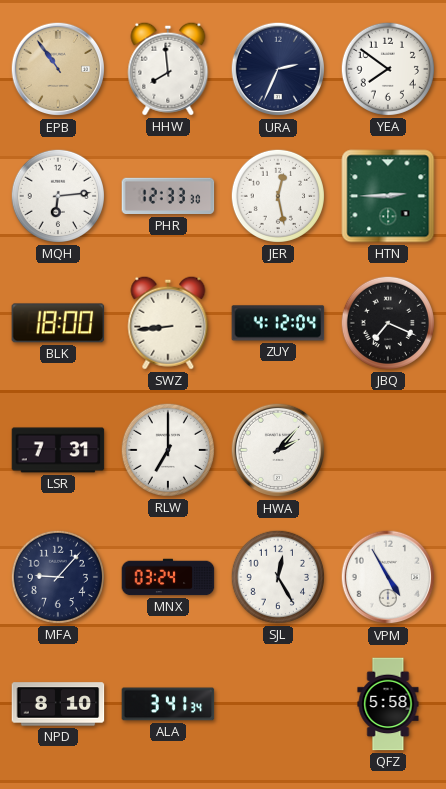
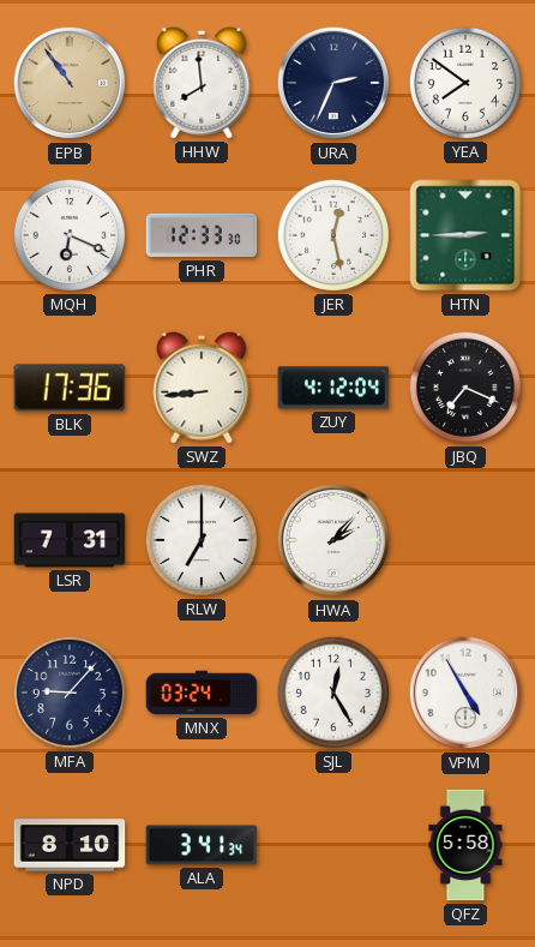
MQH: 6:14 -> 6:19
BLK: 18:00 -> 17:36
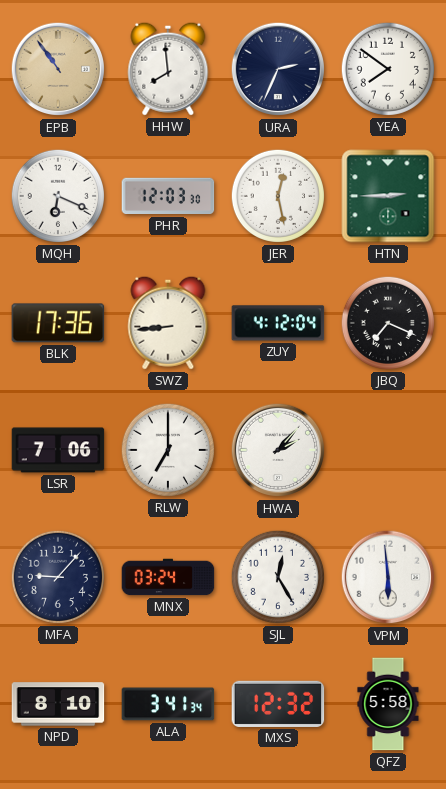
PHR: 12:33 -> 12:03
LSR: 7:31 -> 7:06
VPM: 4:55 -> 5:59
MXS: none -> 12:32
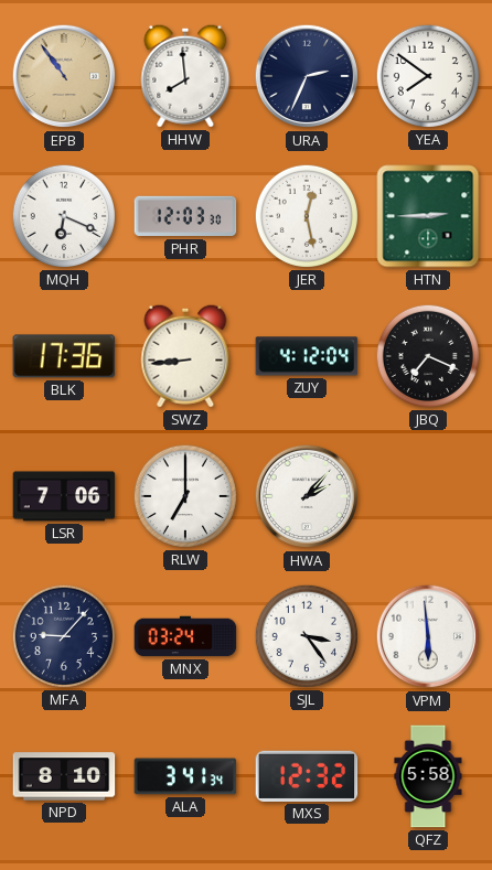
SJL: 12:25 -> 3:24
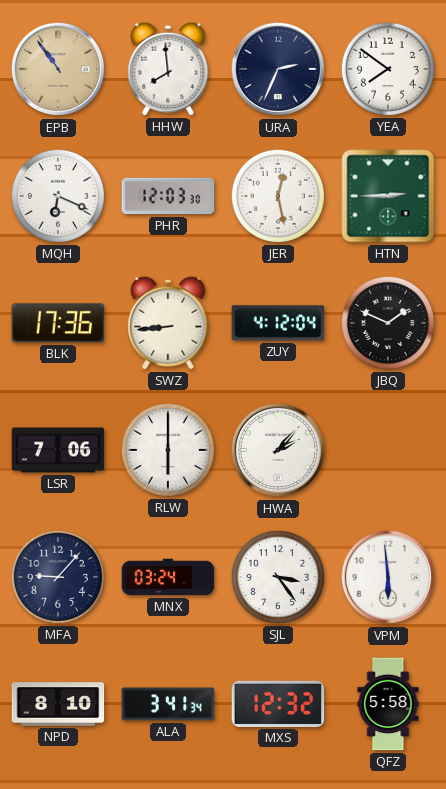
JBQ: 7:19 -> 1:49
RLW: 7:00 -> 6:00
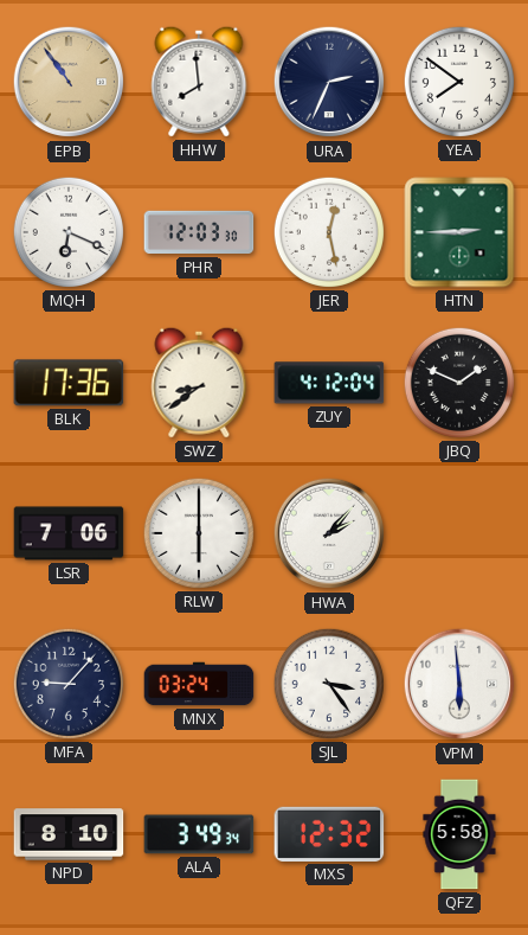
SWZ: 8:44 -> 8:39
ALA: 3:41 -> 3:49
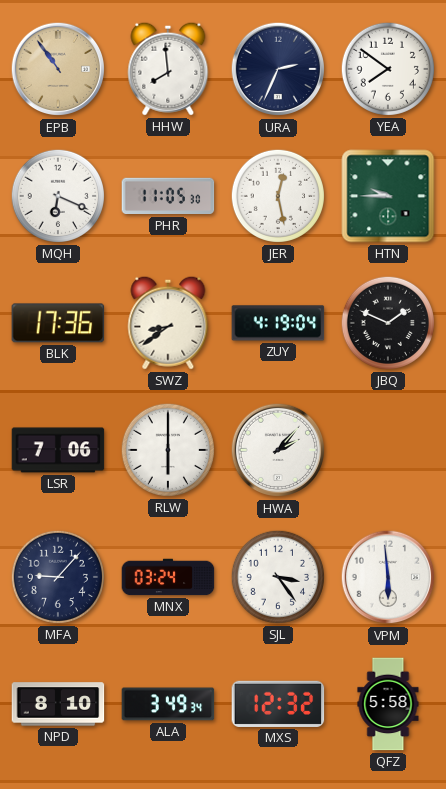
PHR: 12:03 -> 11:05
HTN: 2:45 -> 9:45
ZUY: 4:12 -> 4:19
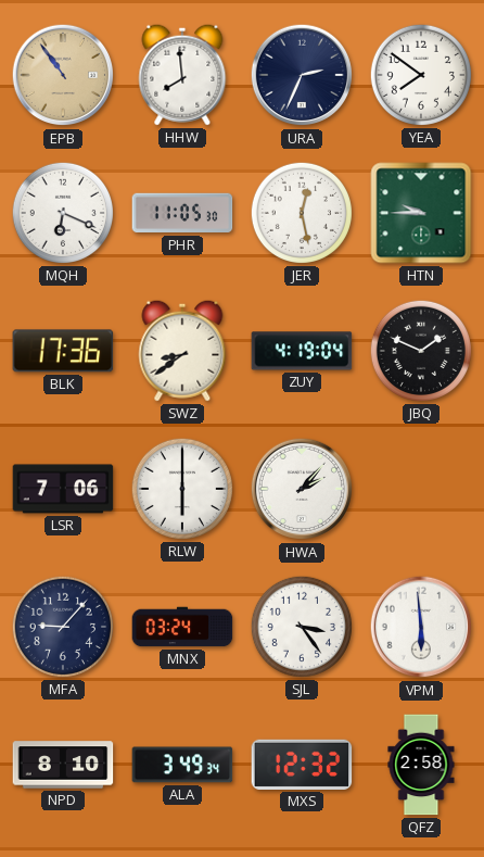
QFZ: 5:58 -> 2:58
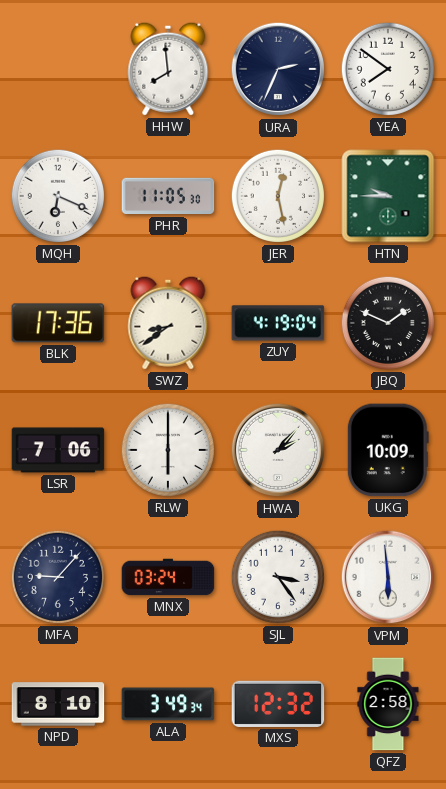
EPB: 10:54 -> none
UKG: none -> 10:09
